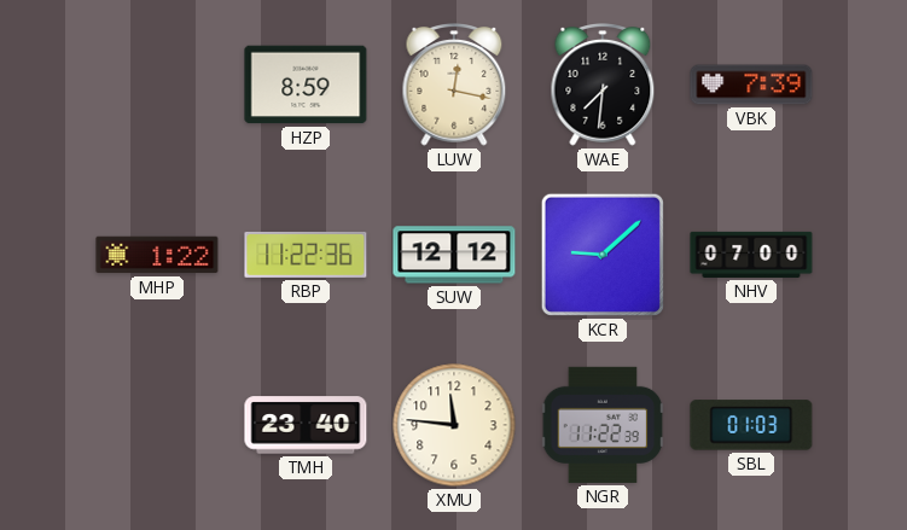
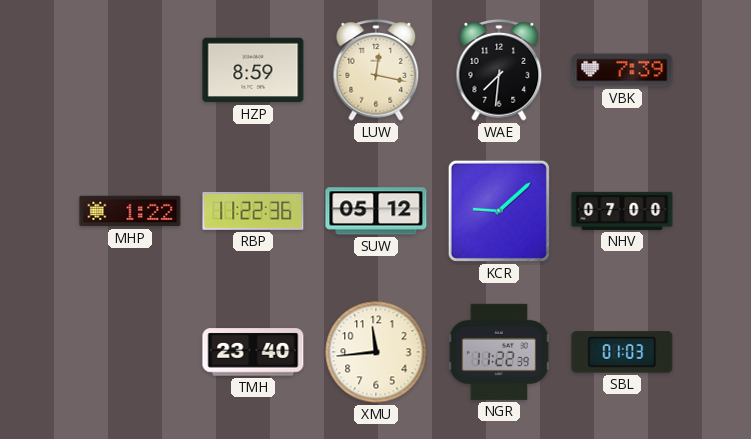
SUW: 12:12 -> 05:12
XMU: 11:46 -> 11:44
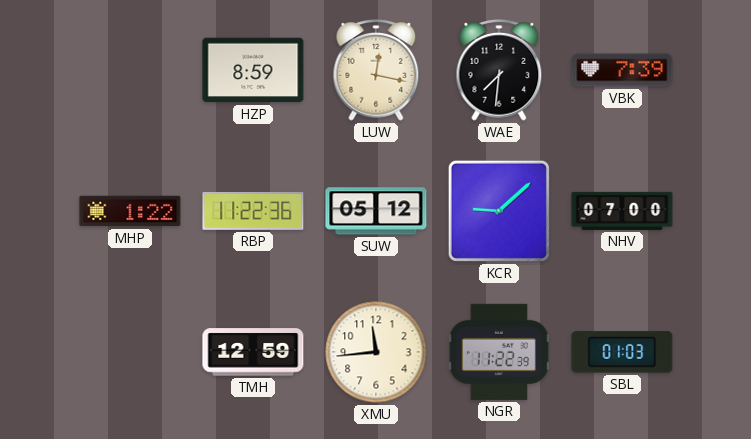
TMH: 23:40 -> 12:59
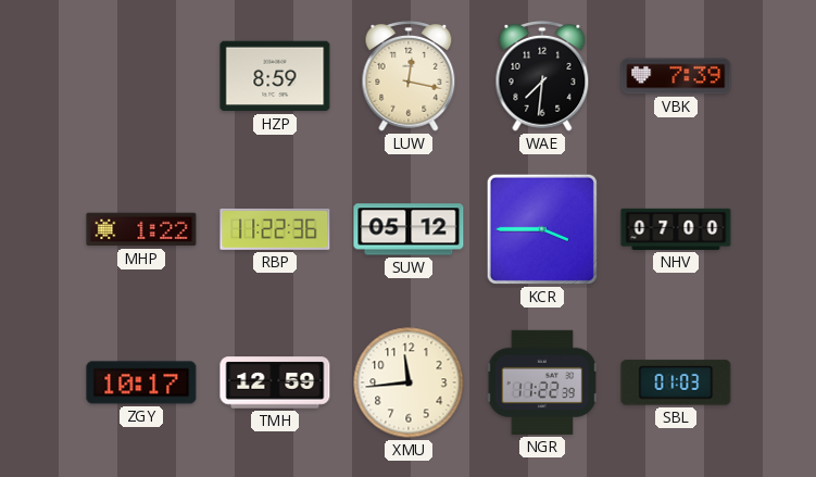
KCR: 9:08 -> 3:45
ZGY: none -> 10:17
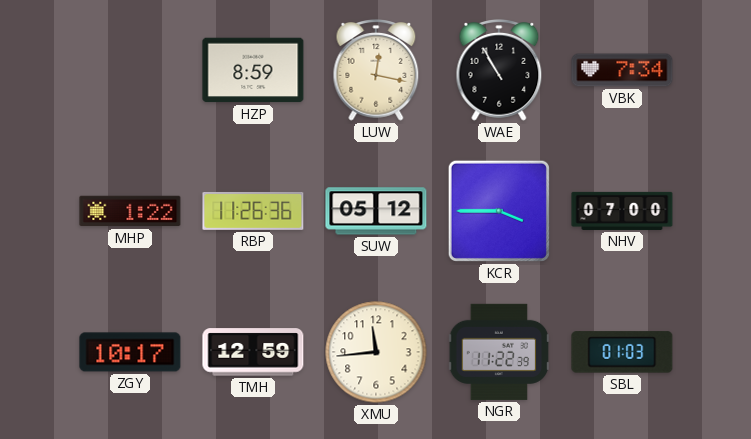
WAE: 7:31 -> 10:55
VBK: 7:39 -> 7:34
RBP: 11:22 -> 11:26
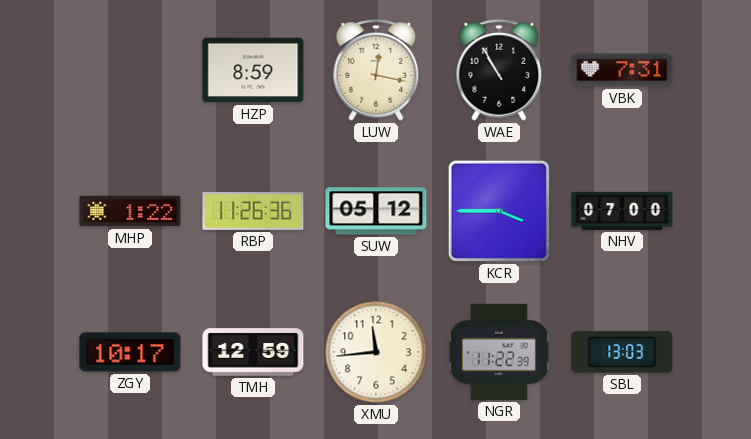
VBK: 7:34 -> 7:31
SBL: 01:03 -> 13:03
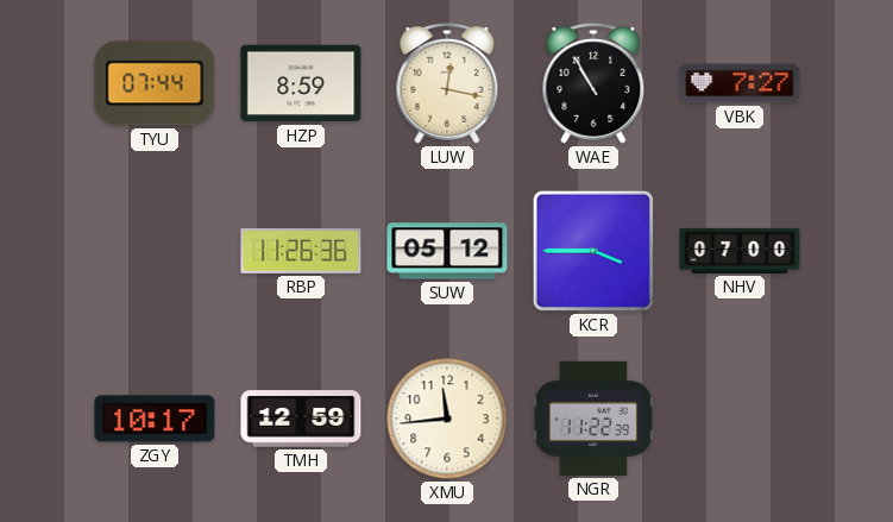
TYU: none -> 07:44
VBK: 7:31 -> 7:27
MHP: 1:22 -> none
SBL: 13:03 -> none
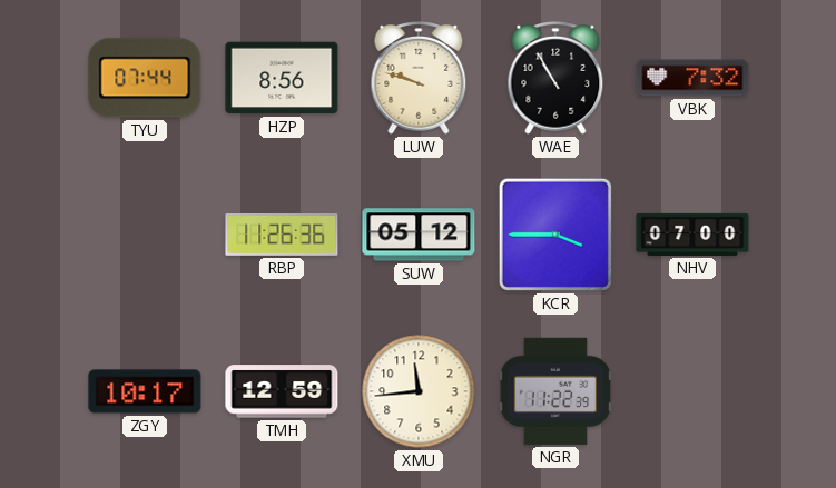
HZP: 8:59 -> 8:56
LUW: 12:17 -> 9:48
VBK: 7:27 -> 7:32
